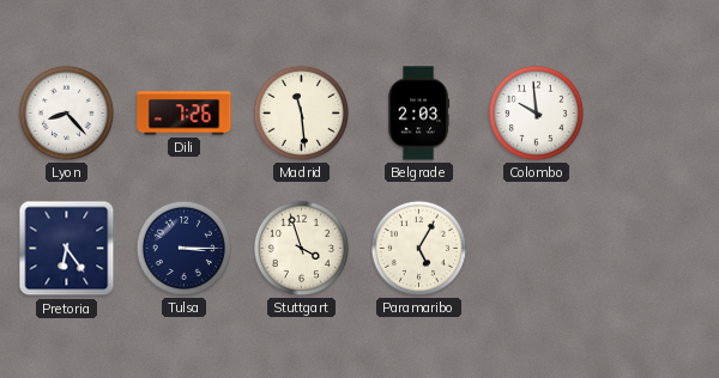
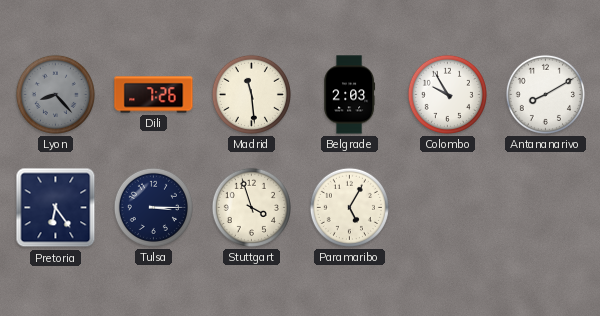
Lyon dial: white -> grey
Colombo: 9:59 -> 9:55
Antananarivo: none -> 8:10
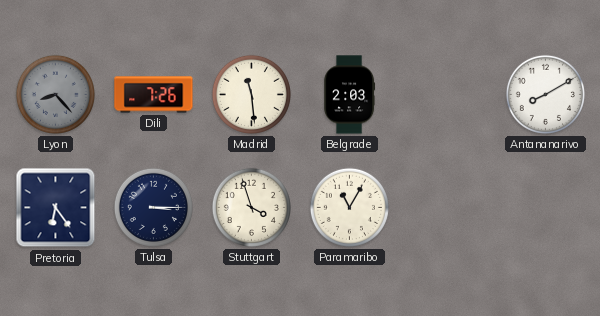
Colombo: 9:55 -> none
Paramaribo: 5:05 -> 11:05
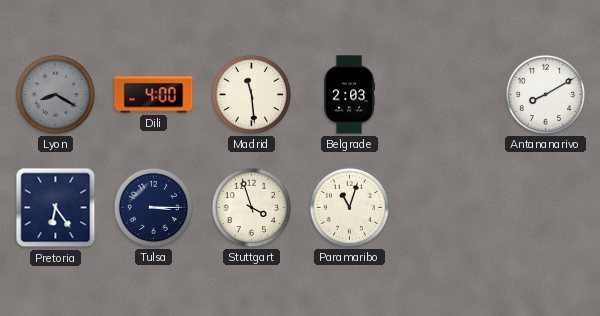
Lyon: 8:23 -> 8:20
Dili: 7:26 -> 4:00
Paramaribo: 11:05 -> 11:03
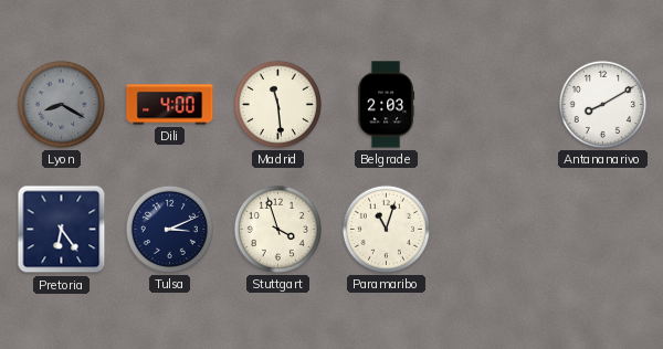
Tulsa: 3:15 -> 3:11
